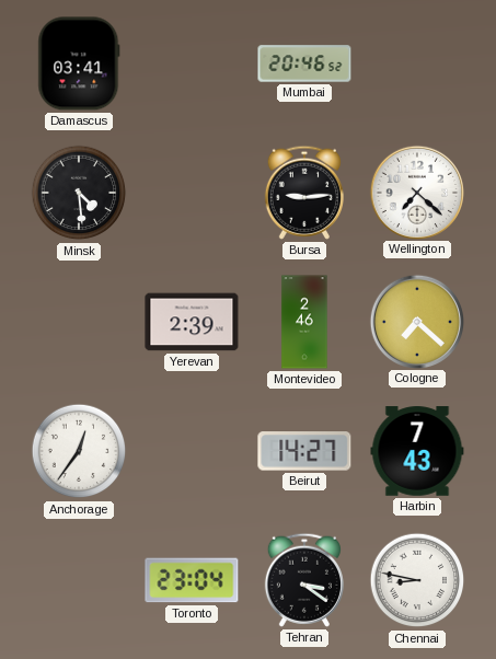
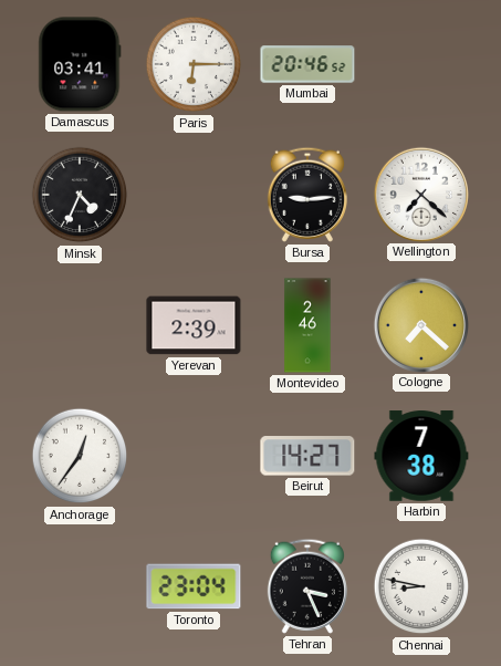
Paris: none -> 6:15
Minsk: 4:29 -> 4:34
Harbin: 7:43 -> 7:38
Tehran: 3:21 -> 3:26
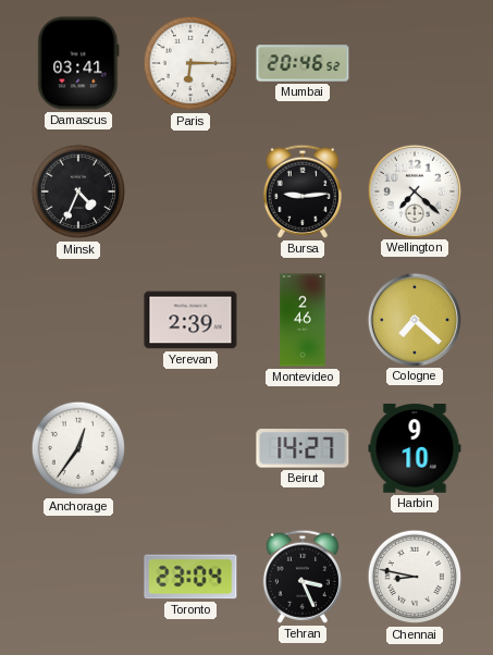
Harbin: 7:38 -> 9:10
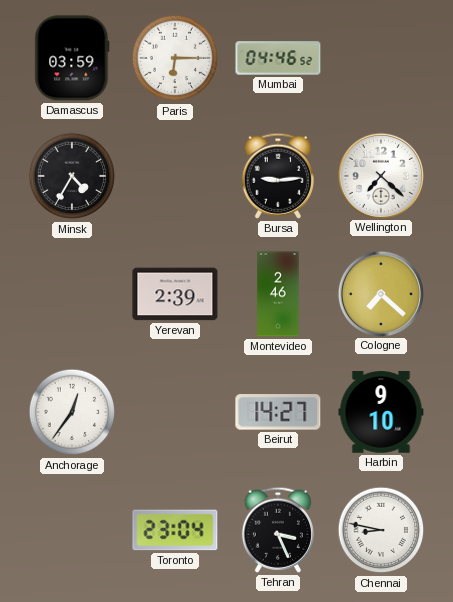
Damascus: 03:41 -> 03:59
Mumbai: 20:46 -> 04:46
Minsk: 4:34 -> 4:35
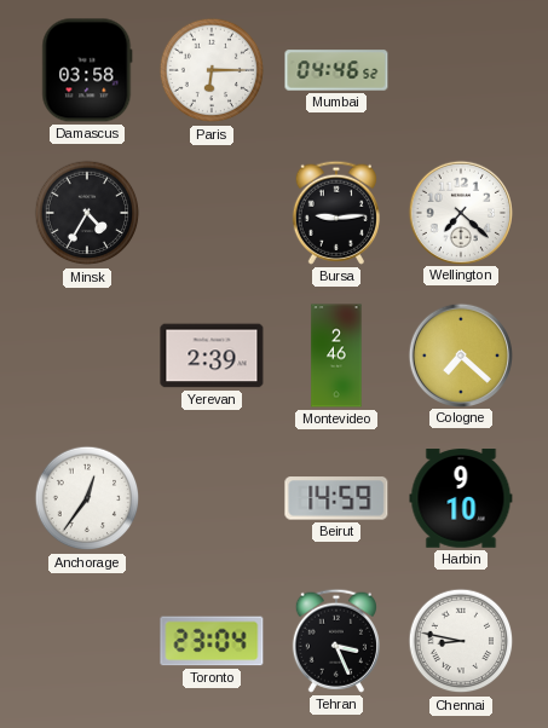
Damascus: 03:59 -> 03:58
Beirut: 14:27 -> 14:59
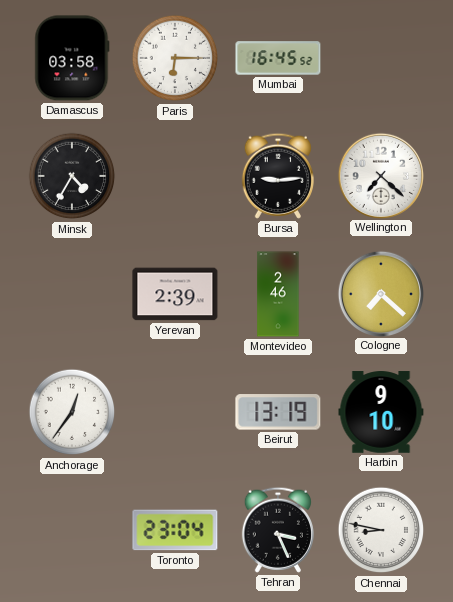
Mumbai: 04:46 -> 16:45
Beirut: 14:59 -> 13:19
